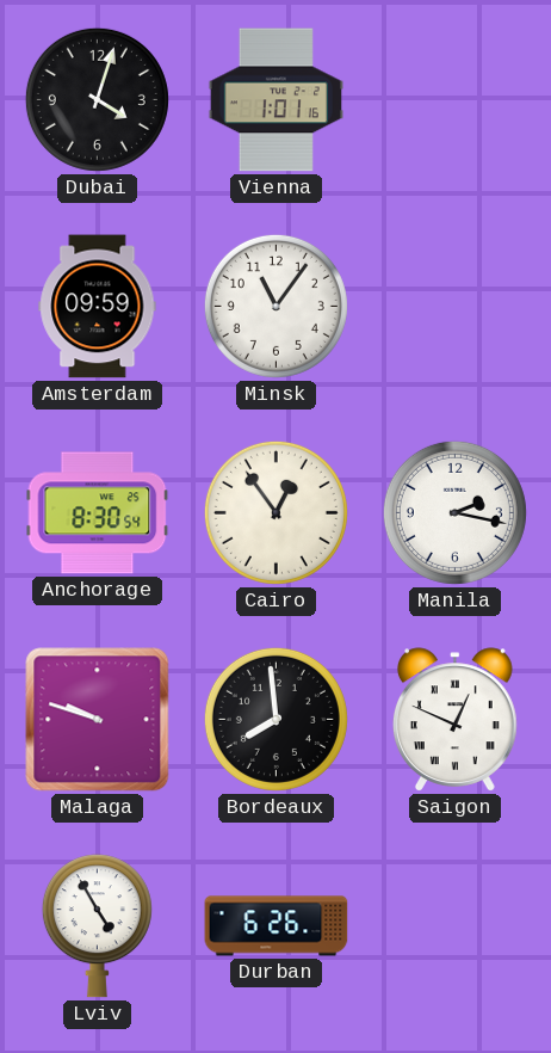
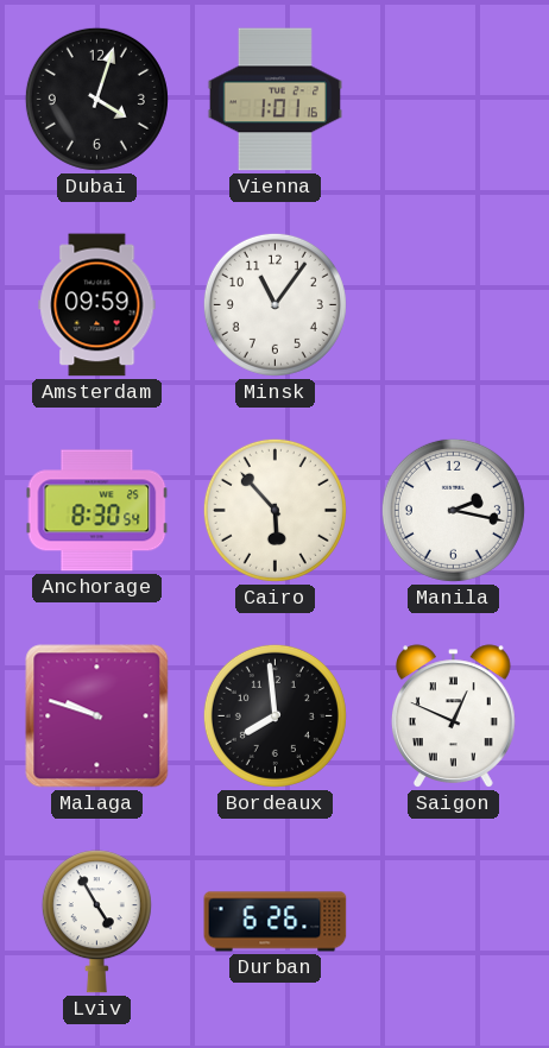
Cairo: 12:54 -> 5:53
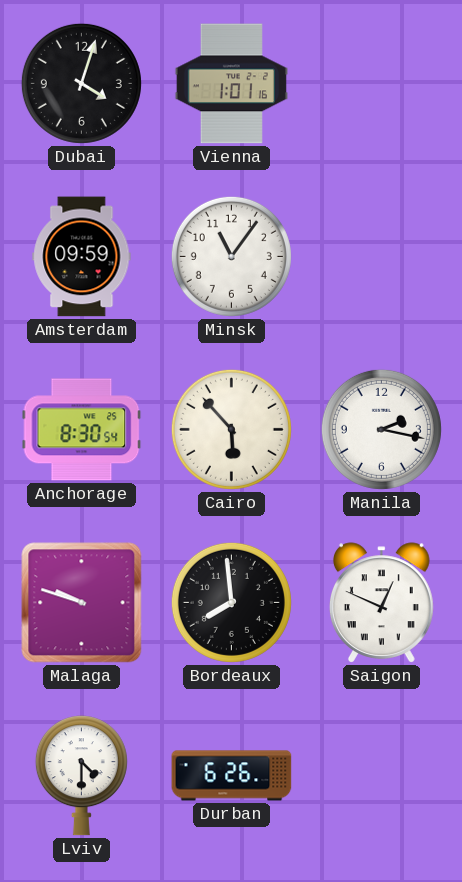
Lviv: 4:55 -> 4:30
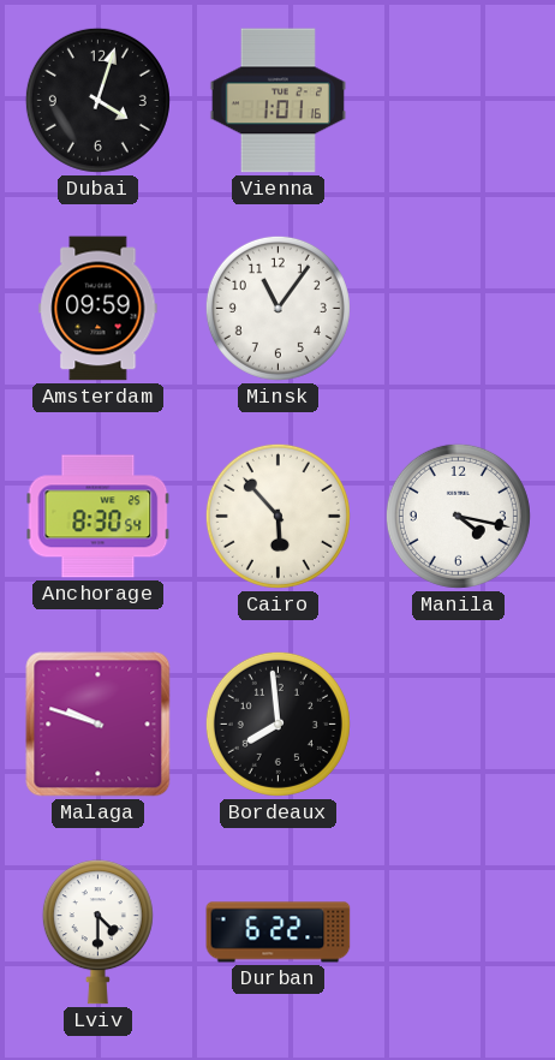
Manila: 2:17 -> 4:17
Saigon: 12:49 -> none
Durban: 6:26 -> 6:22
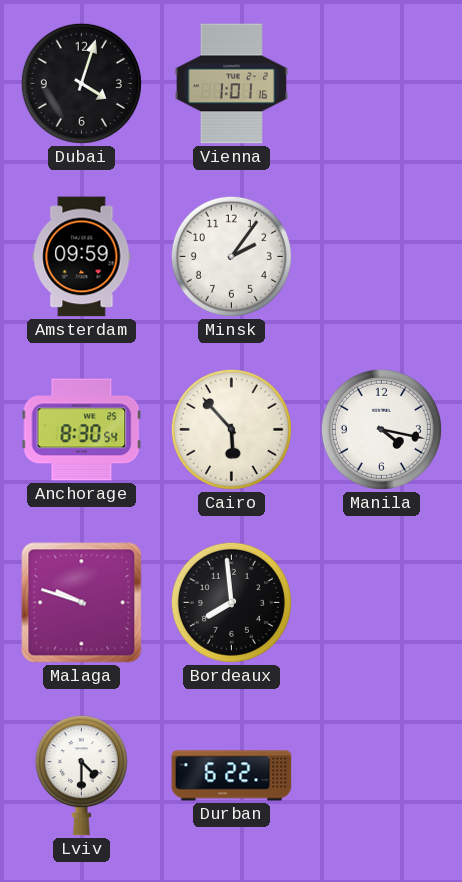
Minsk: 11:06 -> 2:06
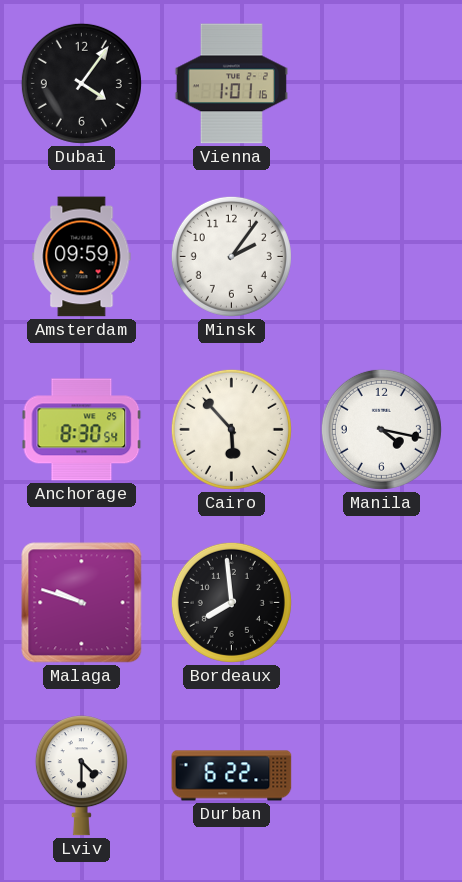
Dubai: 4:03 -> 4:06
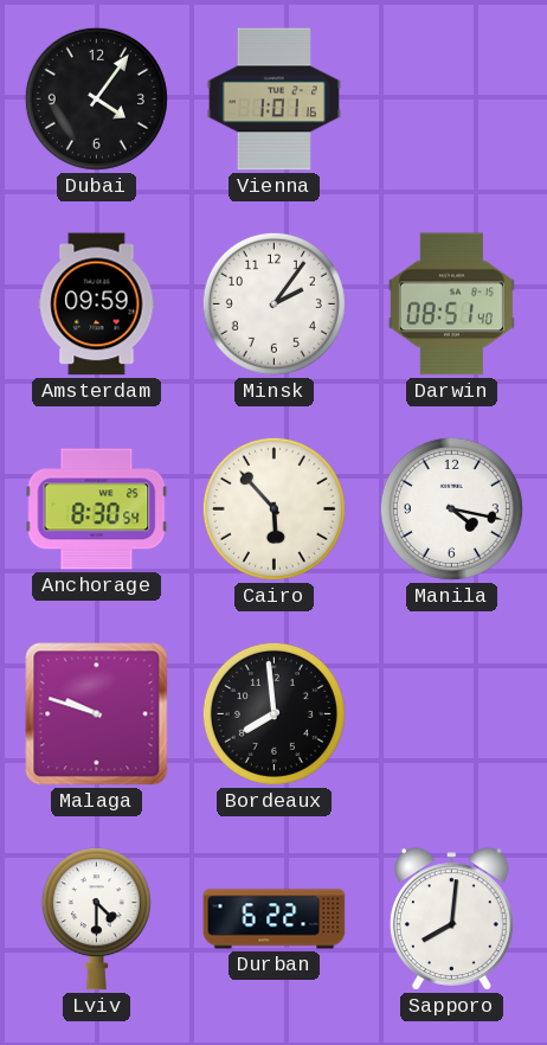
Darwin: none -> 08:51
Sapporo: none -> 8:01
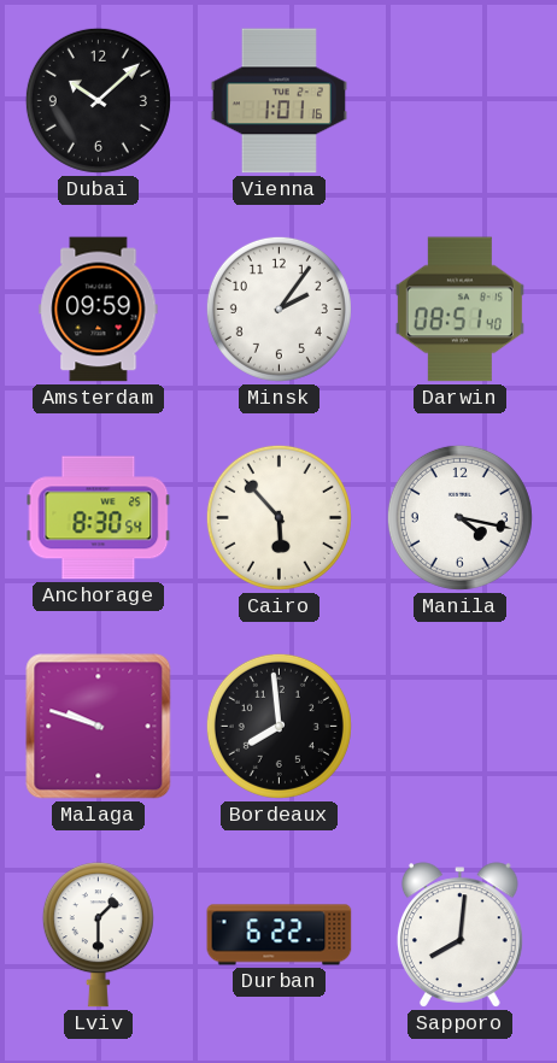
Dubai: 4:06 -> 10:08
Lviv: 4:30 -> 1:30
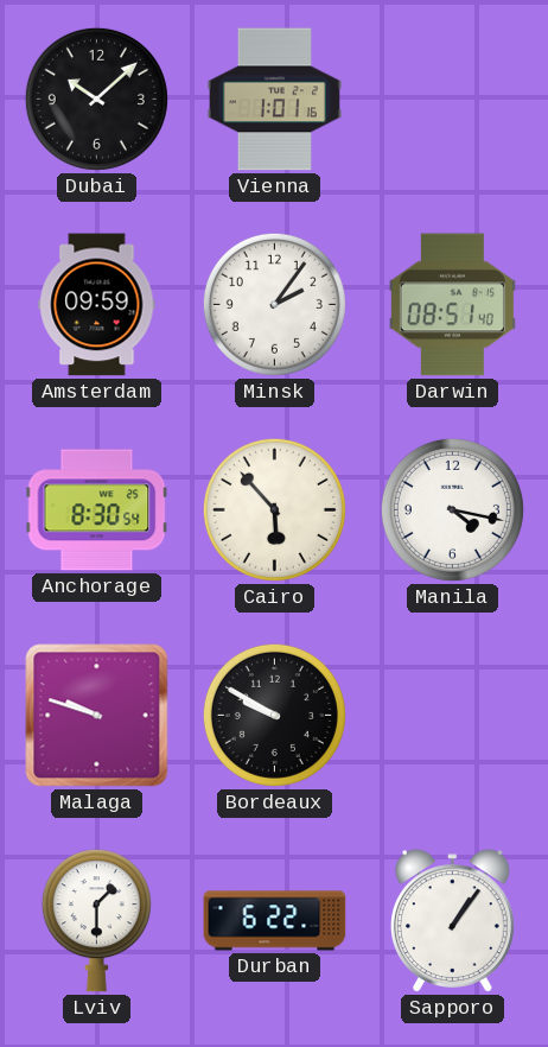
Bordeaux: 7:59 -> 9:50
Sapporo: 8:01 -> 1:06
